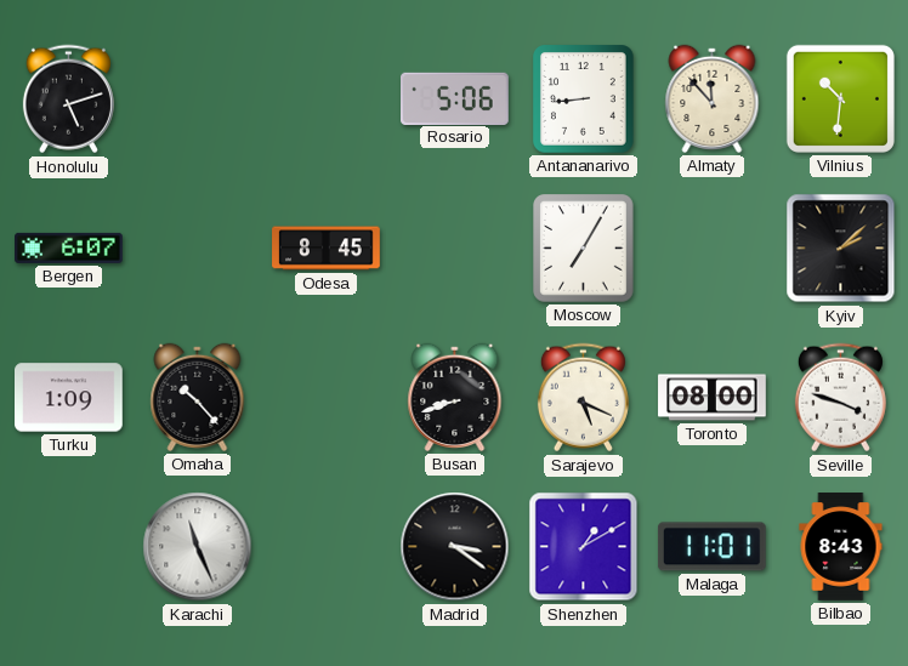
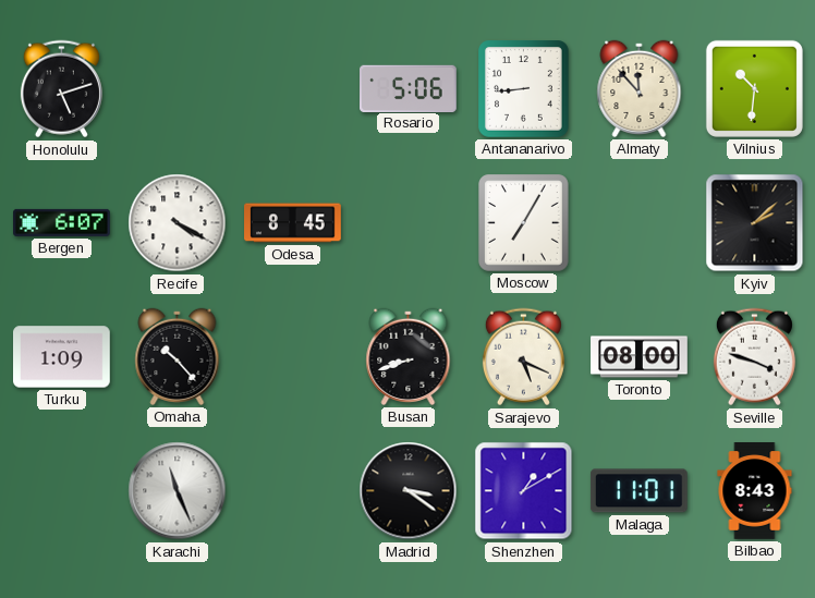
Recife: none -> 4:20
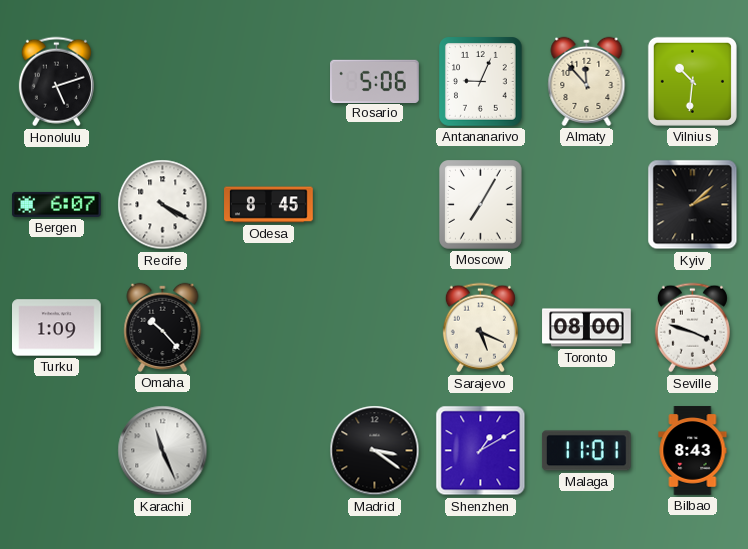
Antananarivo: 8:44 -> 9:04
Busan: 8:42 -> none
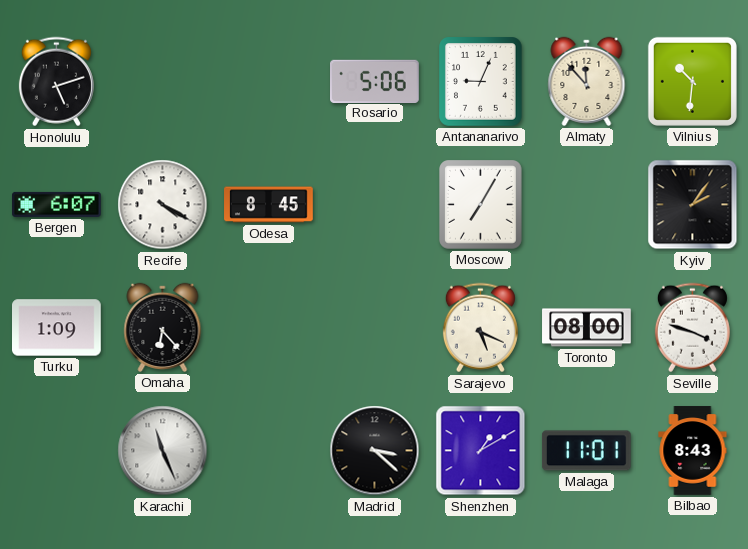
Kyiv: 2:08 -> 2:06
Omaha: 10:23 -> 6:23
Madrid: 3:21 -> 3:22
